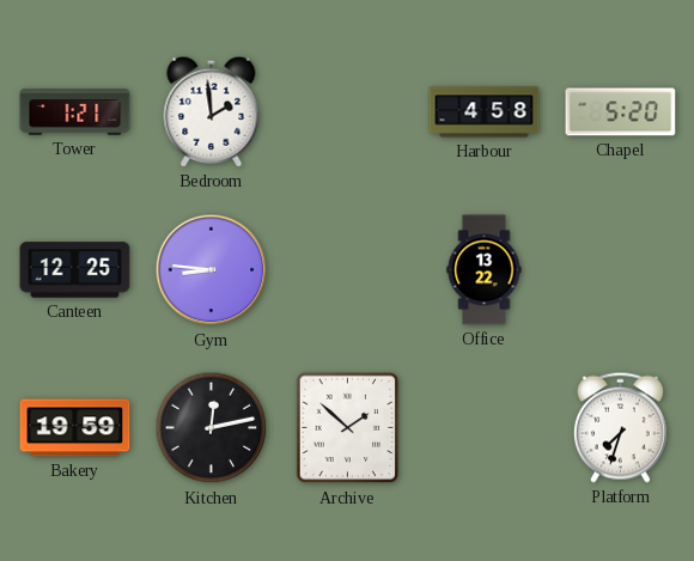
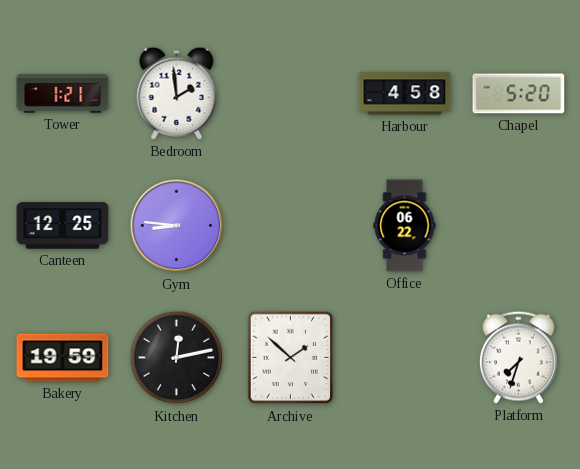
Office: 13:22 -> 06:22
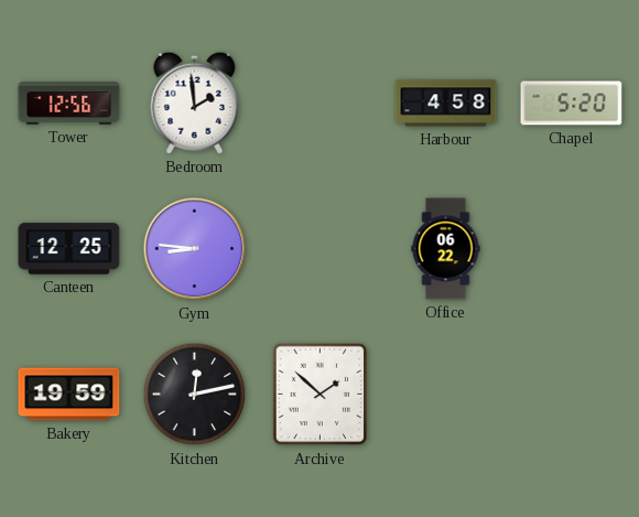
Tower: 1:21 -> 12:56
Platform: 7:33 -> none
